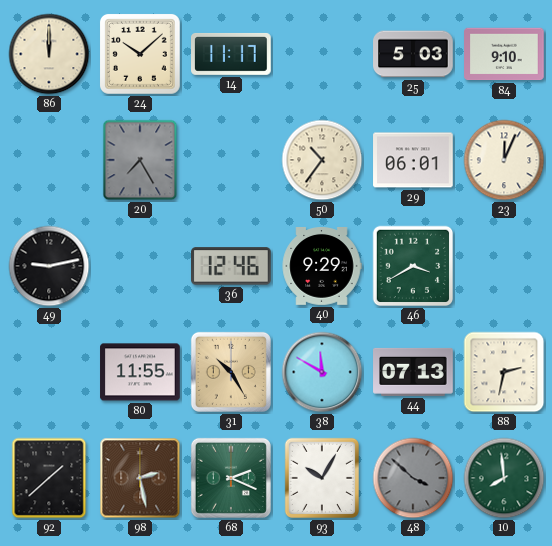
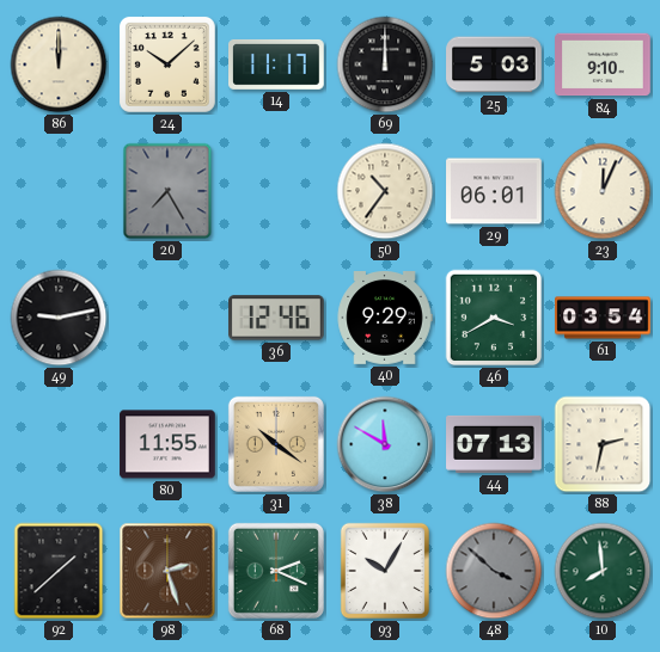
69: none -> 12:00
61: none -> 03:54
31: 10:25 -> 10:21
98: 2:28 -> 2:27
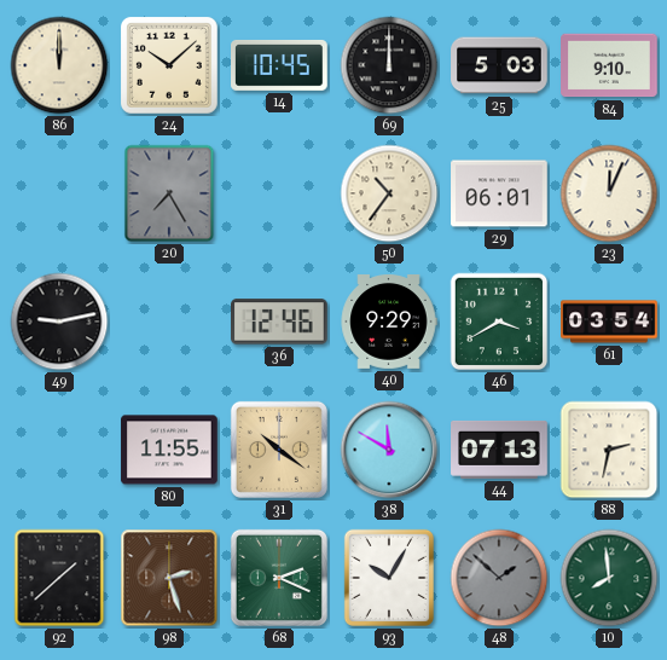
14: 11:17 -> 10:45
48: 3:52 -> 1:52
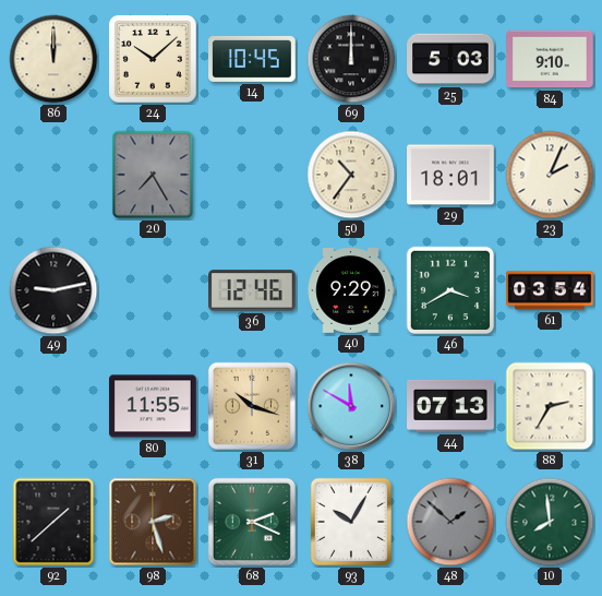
29: 06:01 -> 18:01
23: 12:04 -> 2:04
31: 10:21 -> 10:18
88: 2:32 -> 2:35
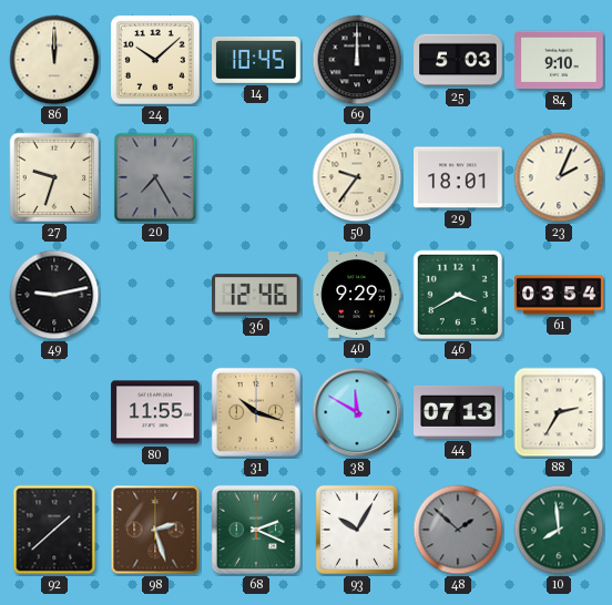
27: none -> 9:33
50: 10:36 -> 9:36
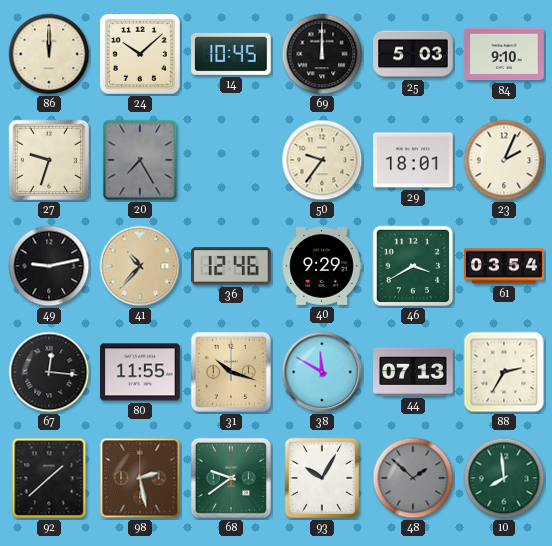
41: none -> 10:37
67: none -> 12:16
98: 2:27 -> 2:28
68: 2:19 -> 9:39
